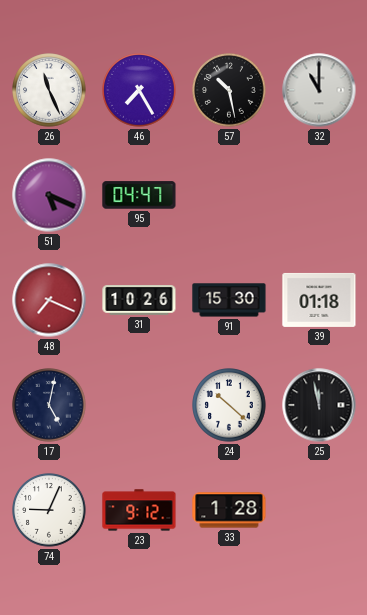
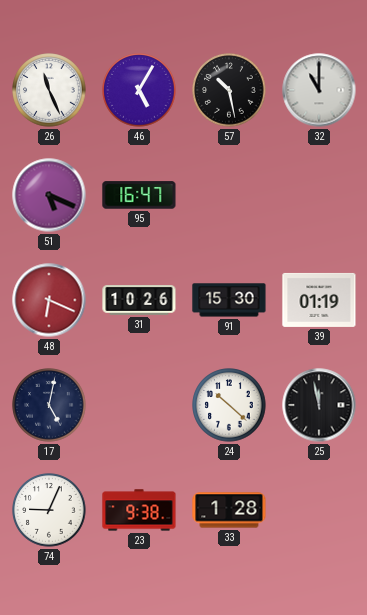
46: 7:25 -> 5:05
95: 04:47 -> 16:47
48: 7:19 -> 6:19
39: 01:18 -> 01:19
23: 9:12 -> 9:38
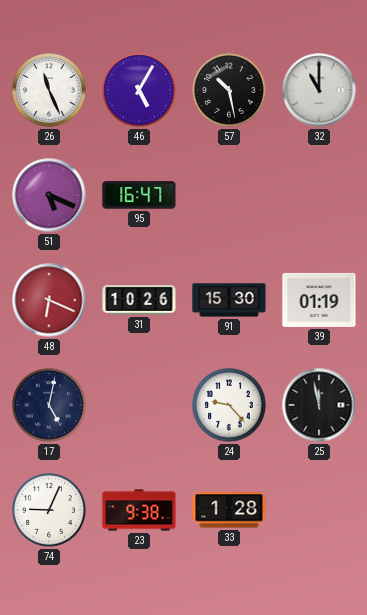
24: 10:22 -> 9:23
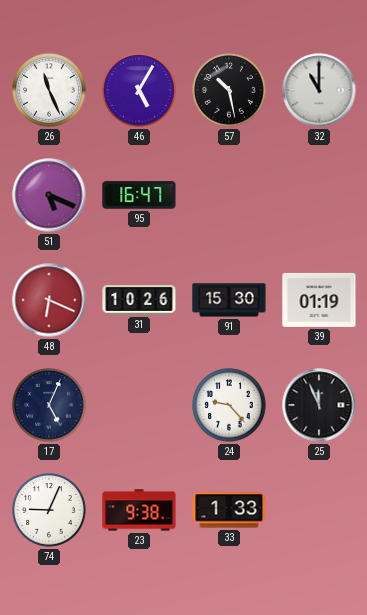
17: 5:02 -> 5:04
25: 11:58 -> 11:56
33: 1:28 -> 1:33
